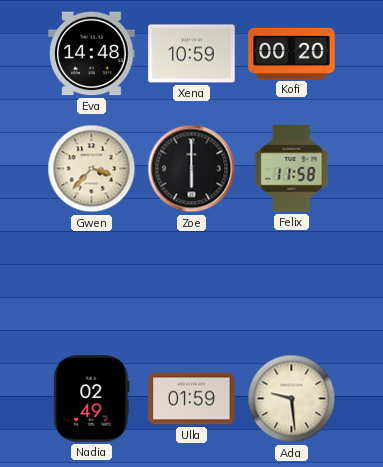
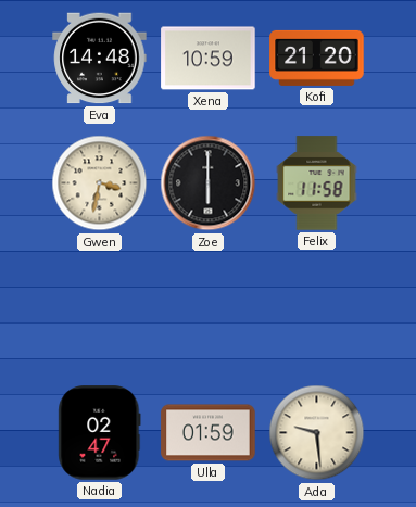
Kofi: 00:20 -> 21:20
Gwen: 3:37 -> 3:32
Nadia: 02:49 -> 02:47
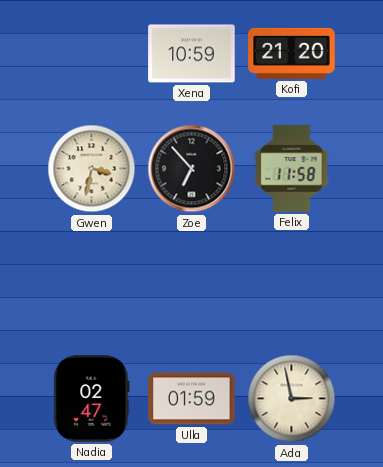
Eva: 14:48 -> none
Zoe: 6:00 -> 6:53
Ada: 9:29 -> 2:58
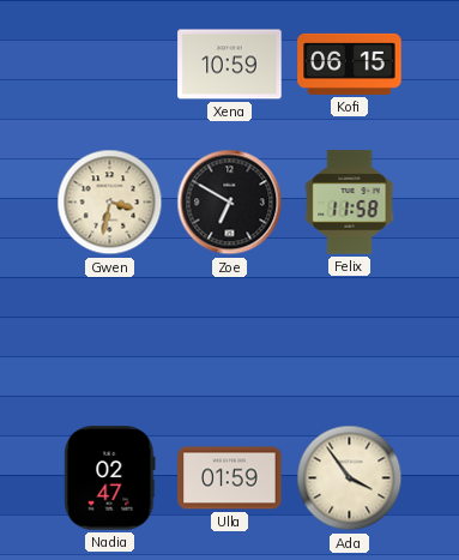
Kofi: 21:20 -> 06:15
Zoe: 6:53 -> 6:50
Ada: 2:58 -> 3:54
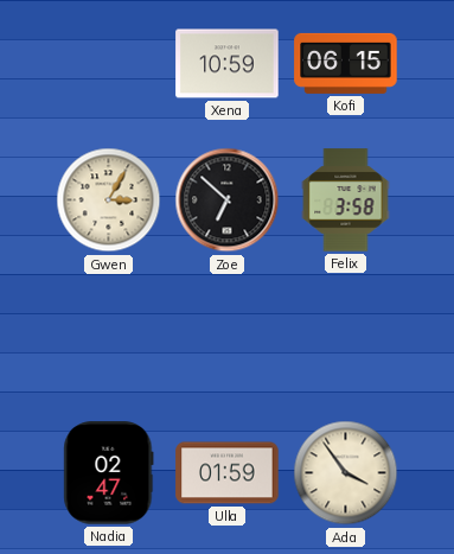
Gwen: 3:32 -> 3:05
Zoe: 6:50 -> 6:52
Felix: 11:58 -> 3:58
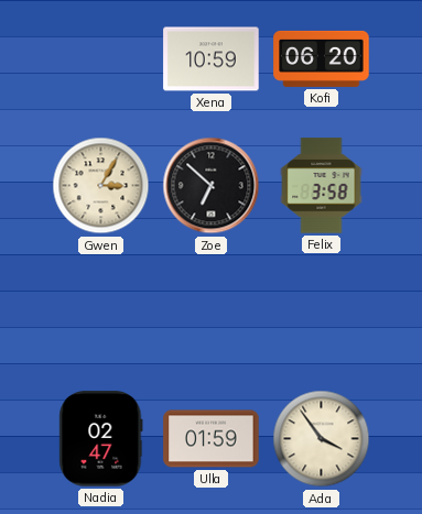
Kofi: 06:15 -> 06:20
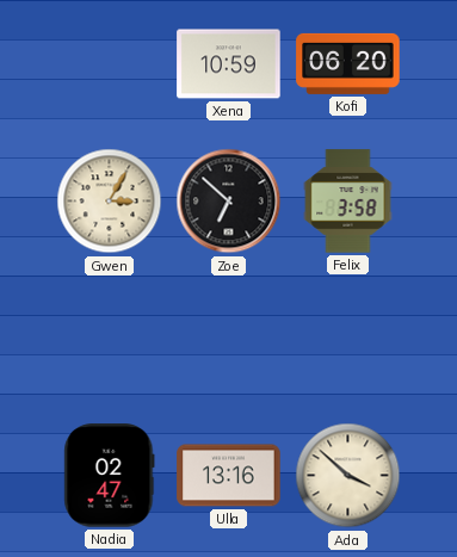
Ulla: 01:59 -> 13:16
Ada: 3:54 -> 3:52
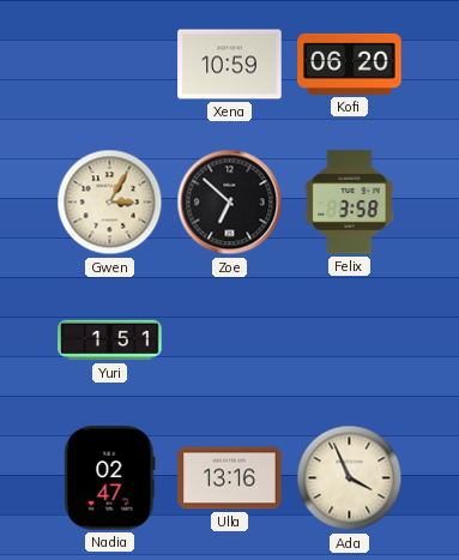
Yuri: none -> 1:51
Ada: 3:52 -> 3:56
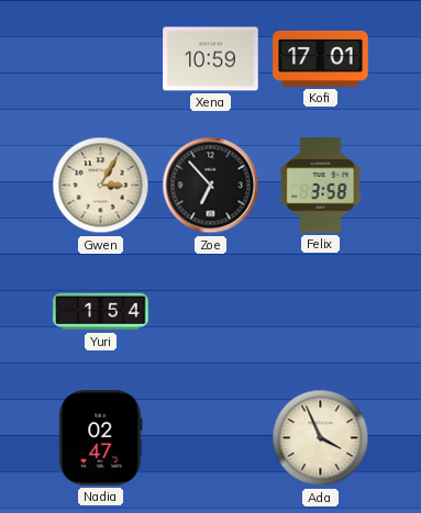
Kofi: 06:20 -> 17:01
Zoe: 6:52 -> 6:53
Yuri: 1:51 -> 1:54
Ulla: 13:16 -> none
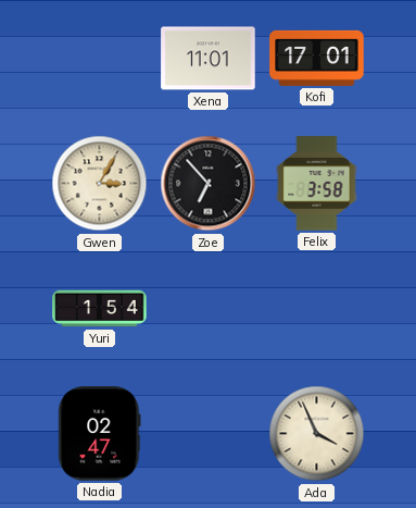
Xena: 10:59 -> 11:01
